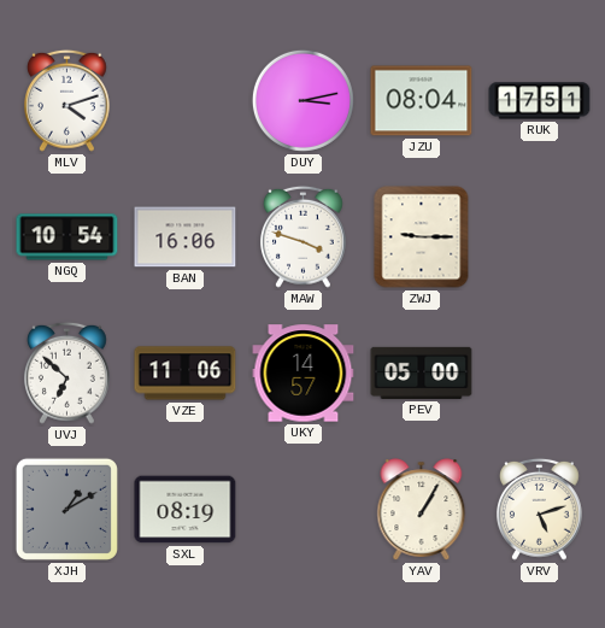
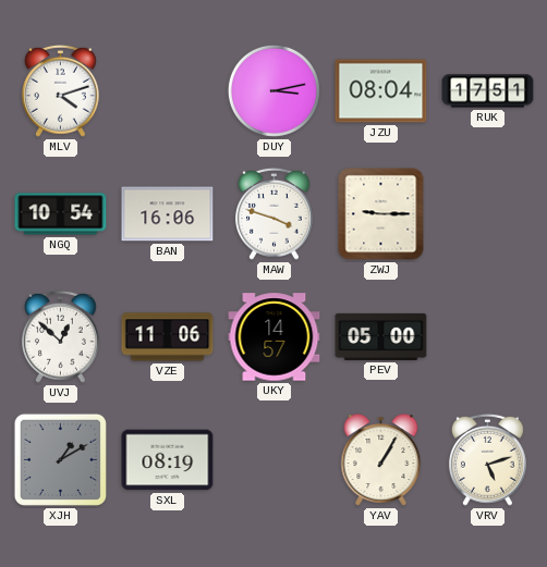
UVJ: 6:52 -> 12:52
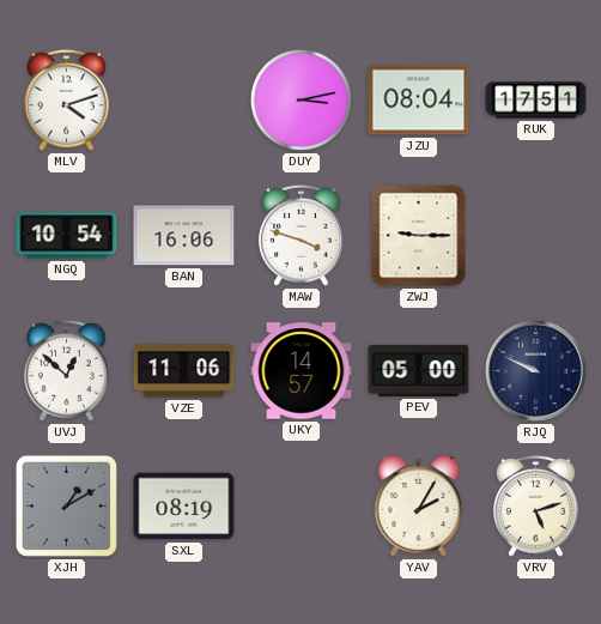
RJQ: none -> 9:49
YAV: 1:05 -> 2:05
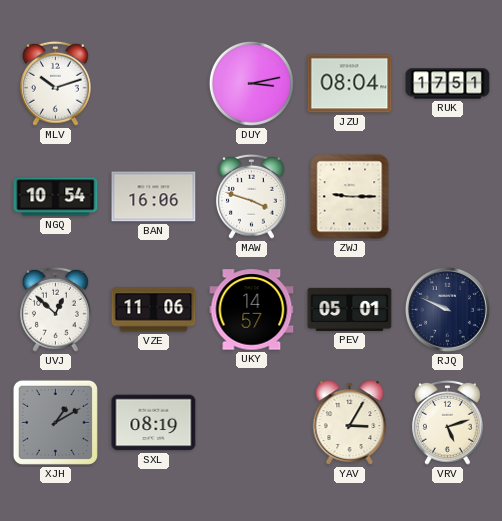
MLV: 4:12 -> 10:12
PEV: 05:00 -> 05:01
YAV: 2:05 -> 3:05
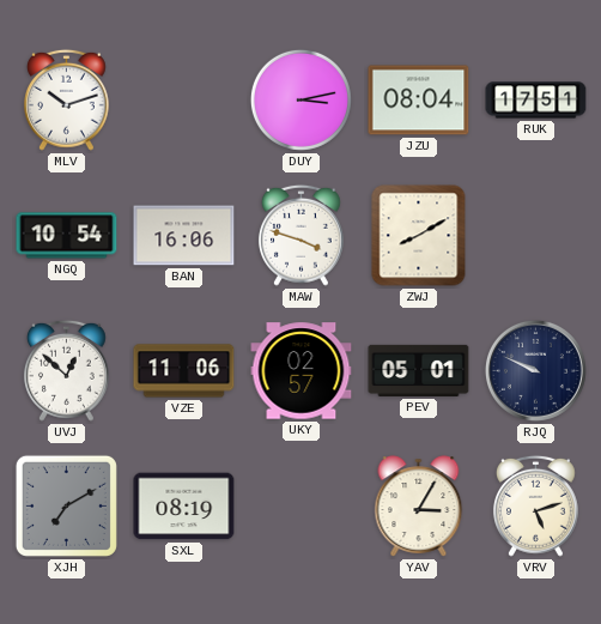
ZWJ: 9:15 -> 8:10
UKY: 14:57 -> 02:57
XJH: 1:10 -> 7:10
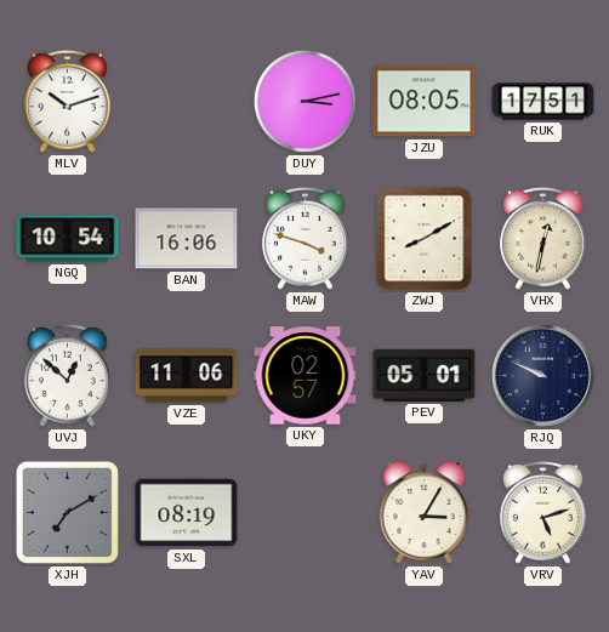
JZU: 08:04 -> 08:05
VHX: none -> 12:32
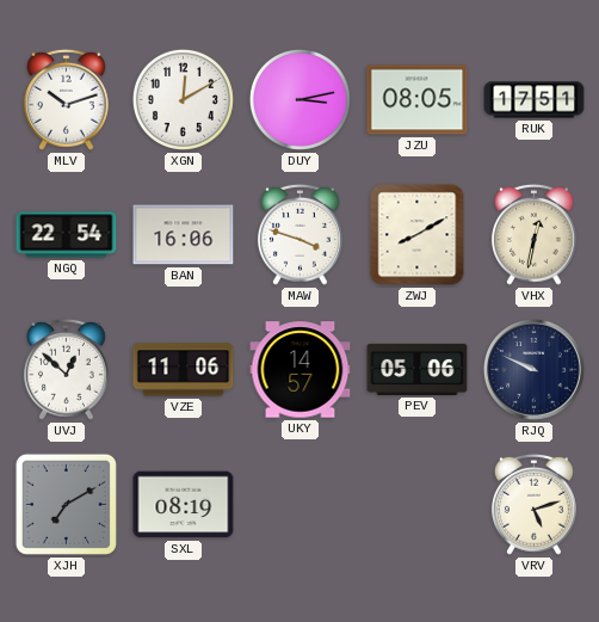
XGN: none -> 12:10
NGQ: 10:54 -> 22:54
UKY: 02:57 -> 14:57
PEV: 05:01 -> 05:06
YAV: 3:05 -> none
